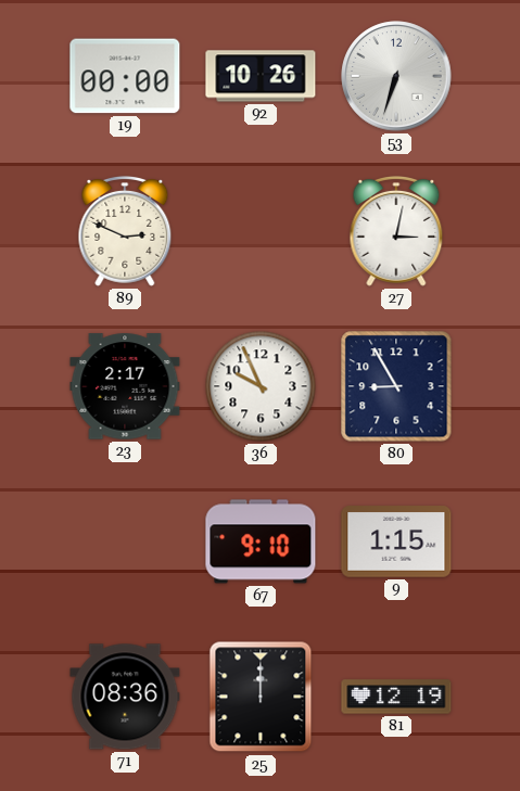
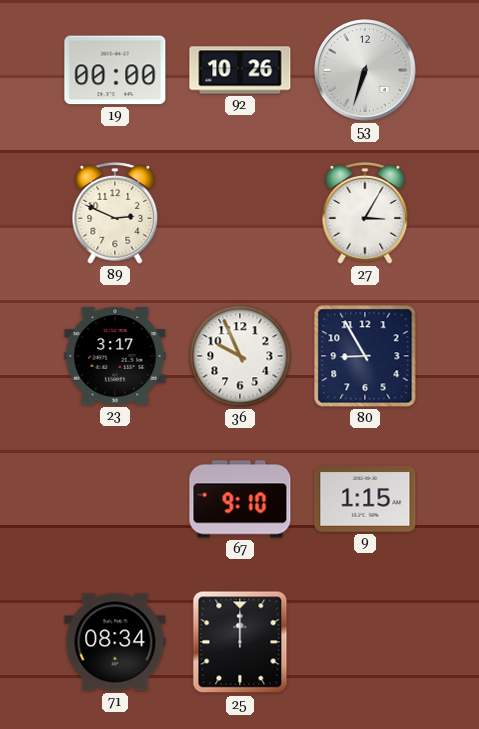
27: 3:02 -> 3:05
23: 2:17 -> 3:17
71: 08:36 -> 08:34
81: 12:19 -> none
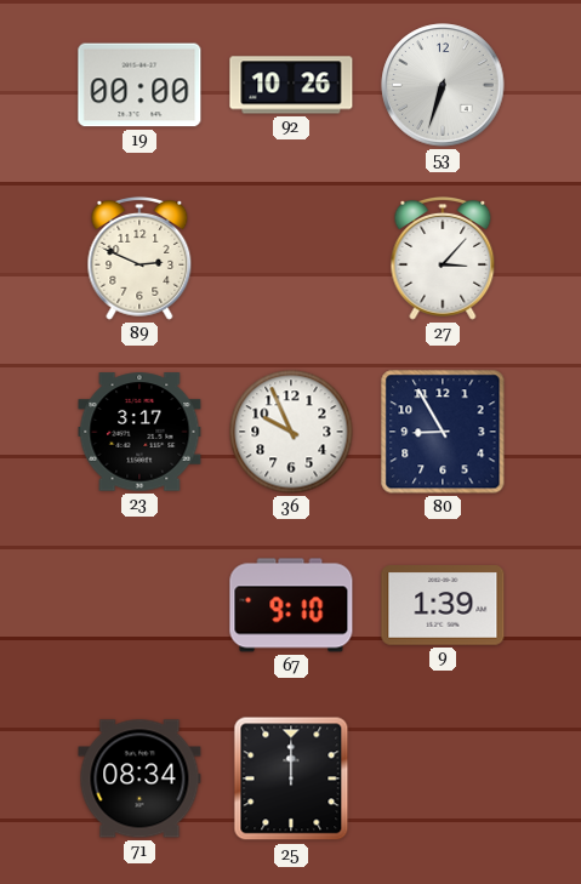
27: 3:05 -> 3:07
9: 1:15 -> 1:39
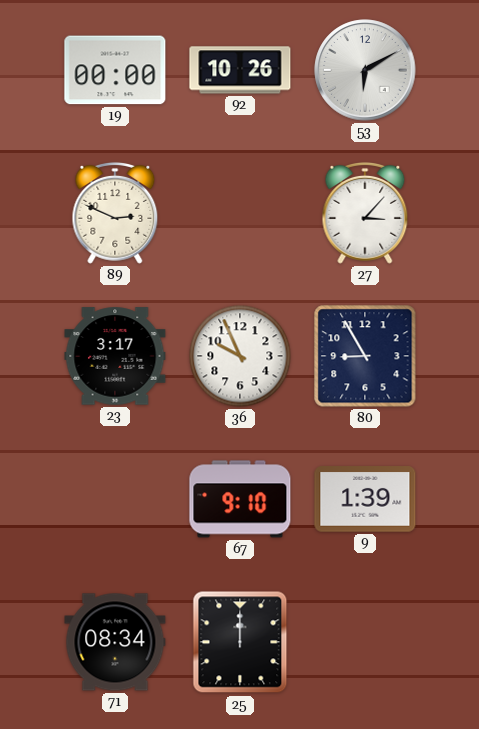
53: 6:33 -> 6:10
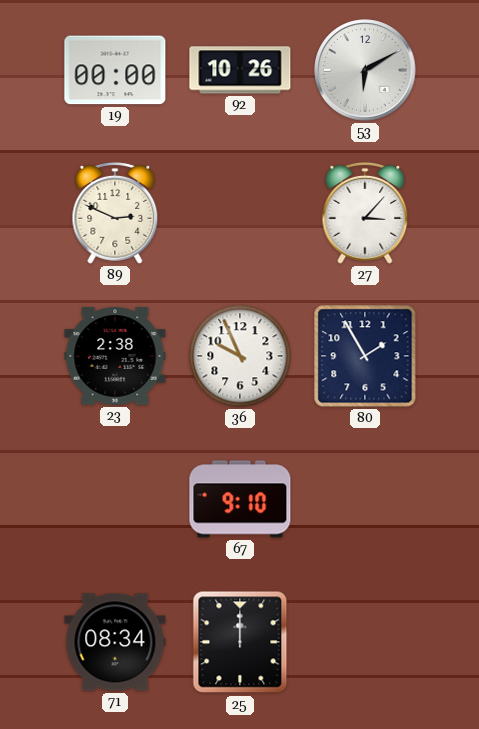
23: 3:17 -> 2:38
80: 8:55 -> 1:55
9: 1:39 -> none
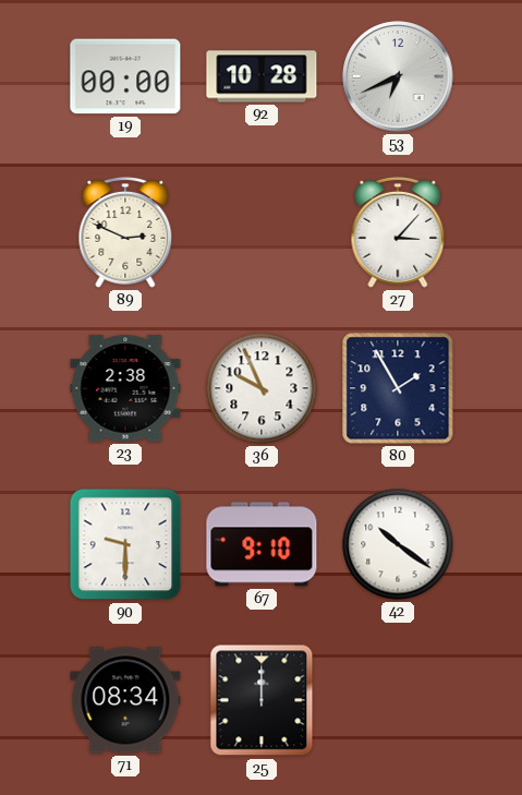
92: 10:26 -> 10:28
53: 6:10 -> 6:41
90: none -> 9:30
42: none -> 10:21
